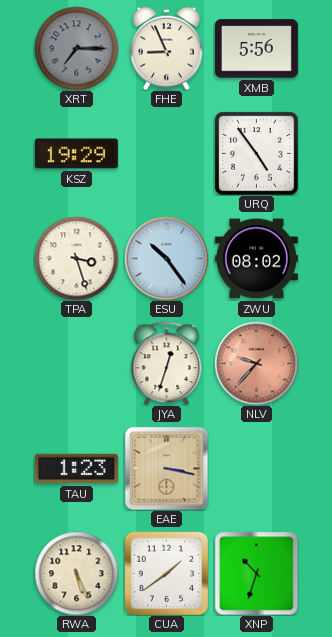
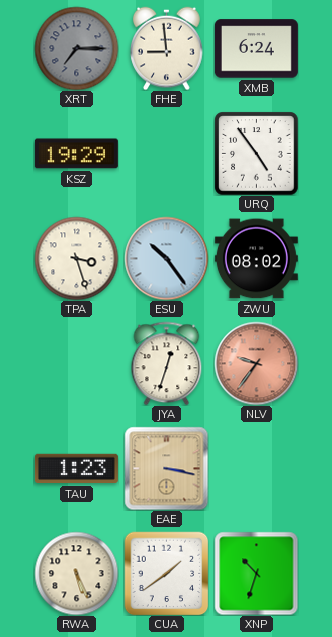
FHE: 8:56 -> 8:59
XMB: 5:56 -> 6:24
NLV: 9:37 -> 9:36
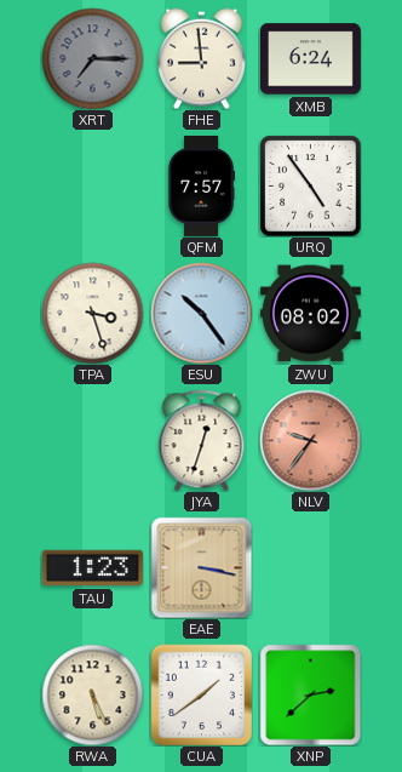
KSZ: 19:29 -> none
QFM: none -> 7:57
XNP: 10:33 -> 2:38
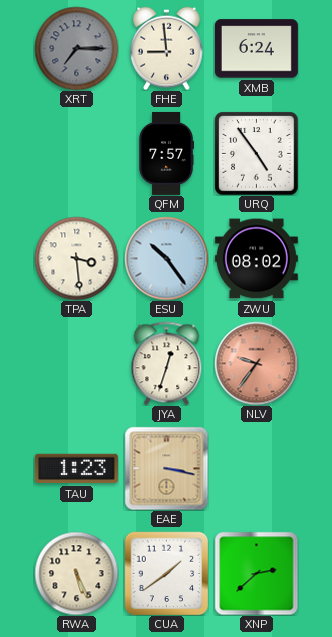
TPA: 3:27 -> 3:29
